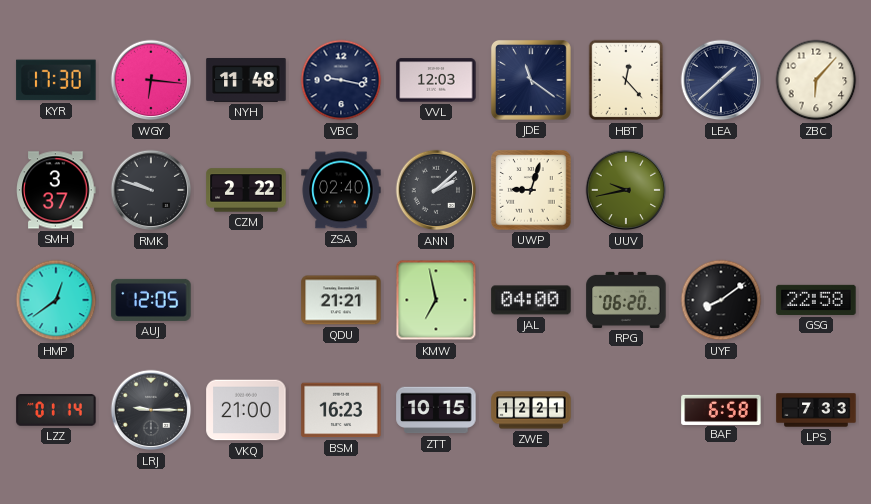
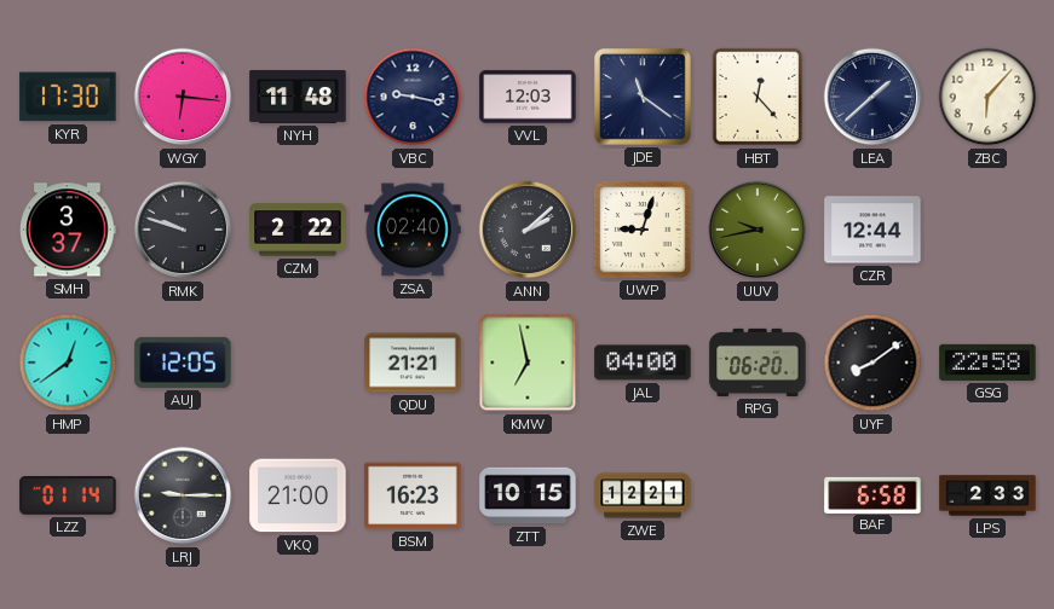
CZR: none -> 12:44
LPS: 7:33 -> 2:33
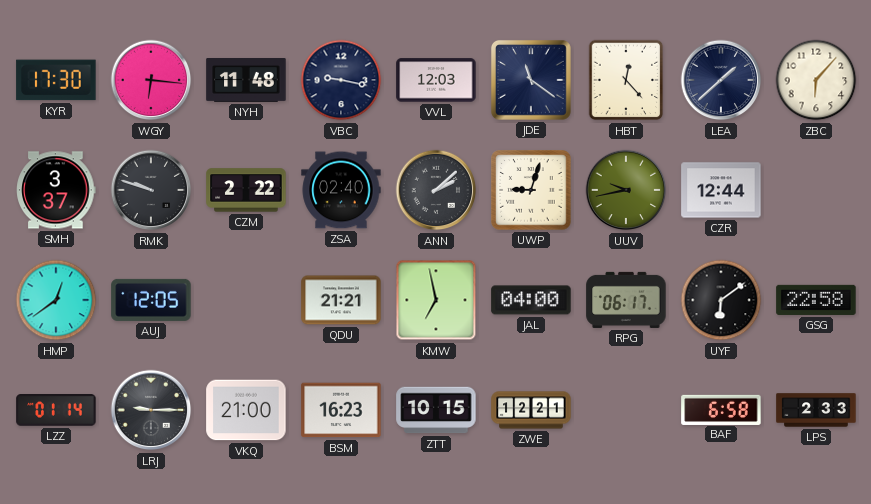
RPG: 06:20 -> 06:17
UYF: 8:09 -> 6:09
